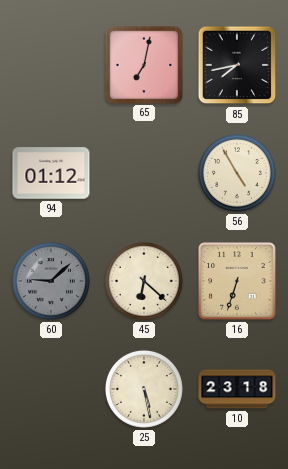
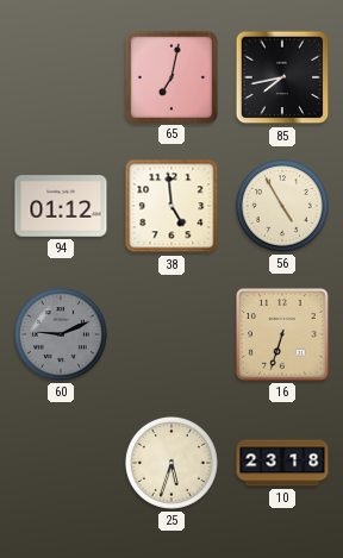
38: none -> 4:59
60: 9:08 -> 9:11
45: 6:22 -> none
25: 5:28 -> 5:33
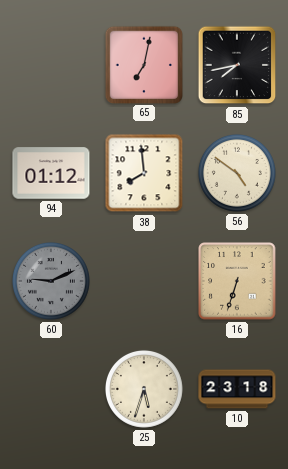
38: 4:59 -> 7:59
56: 4:55 -> 4:51
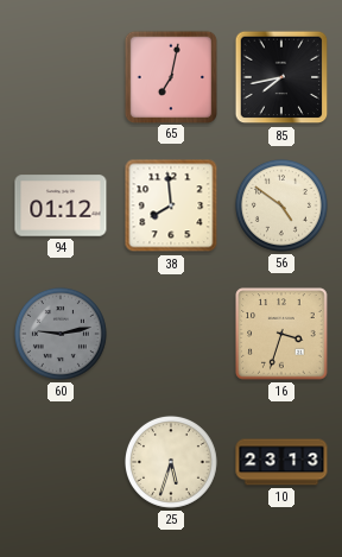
60: 9:11 -> 9:13
16: 6:33 -> 3:33
10: 23:18 -> 23:13
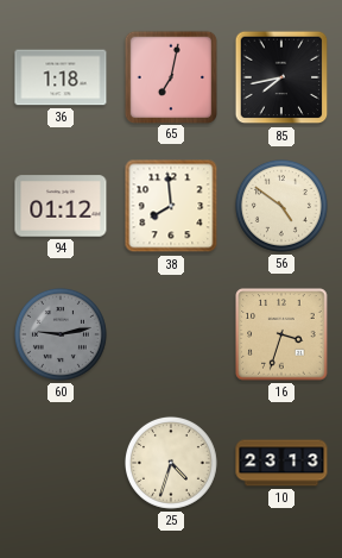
36: none -> 1:18
25: 5:33 -> 4:33
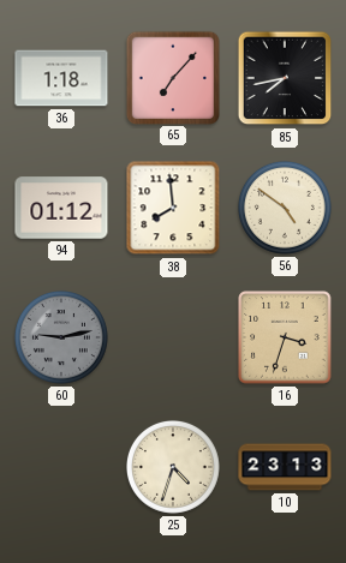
65: 7:02 -> 7:07
